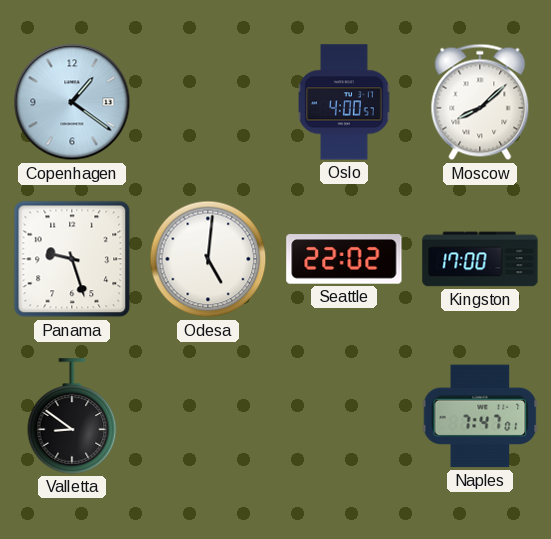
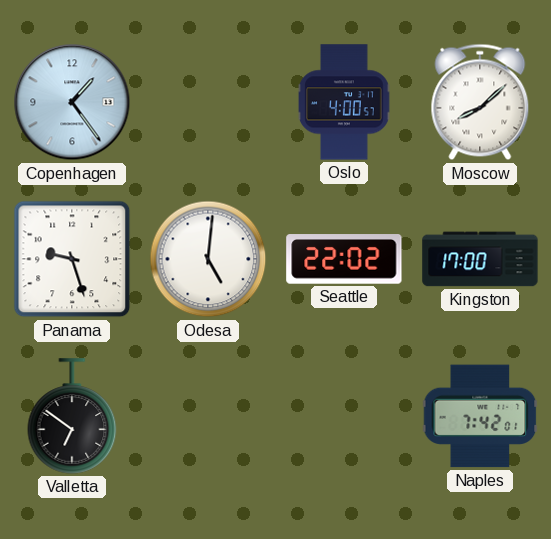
Copenhagen: 1:21 -> 1:24
Valletta: 8:51 -> 6:51
Naples: 7:47 -> 7:42
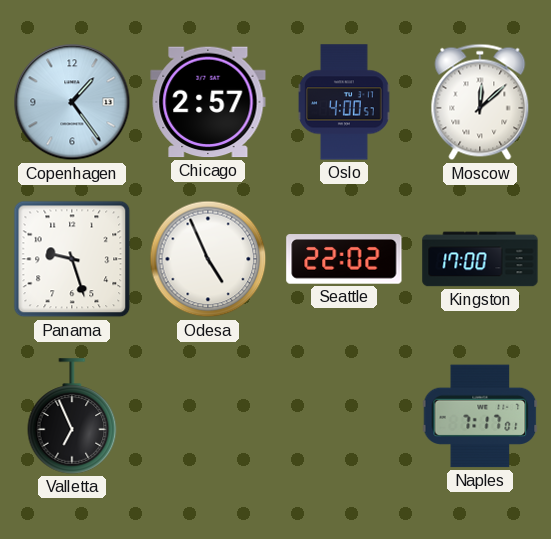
Chicago: none -> 2:57
Moscow: 8:08 -> 12:08
Odesa: 5:01 -> 4:56
Valletta: 6:51 -> 6:56
Naples: 7:42 -> 7:17
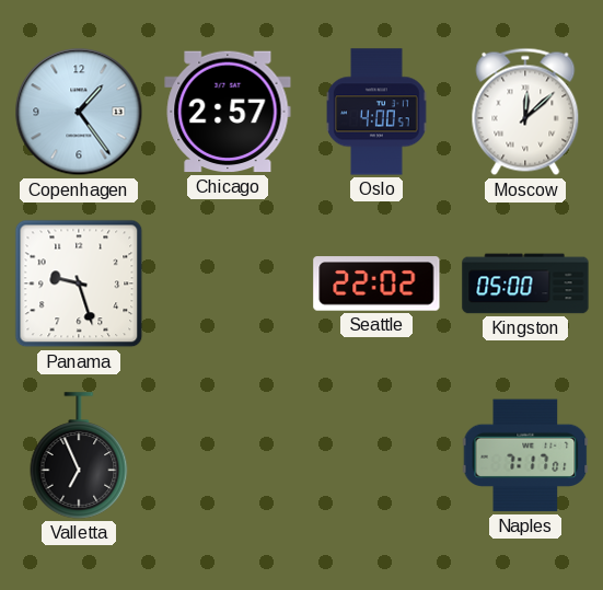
Odesa: 4:56 -> none
Kingston: 17:00 -> 05:00
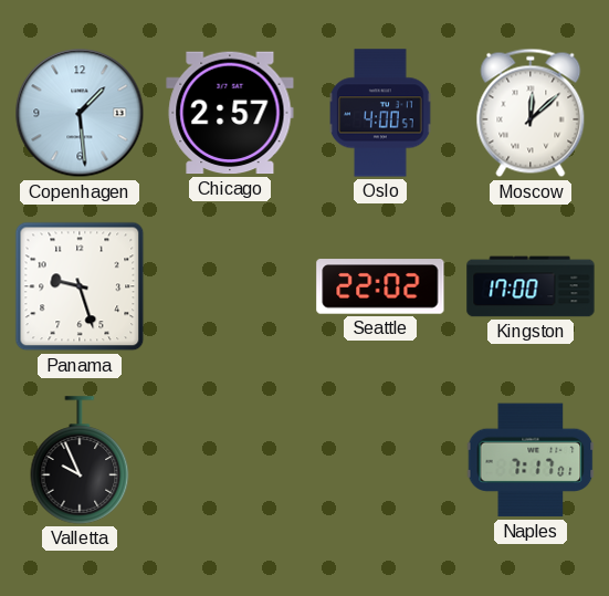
Copenhagen: 1:24 -> 1:29
Kingston: 05:00 -> 17:00
Valletta: 6:56 -> 9:56
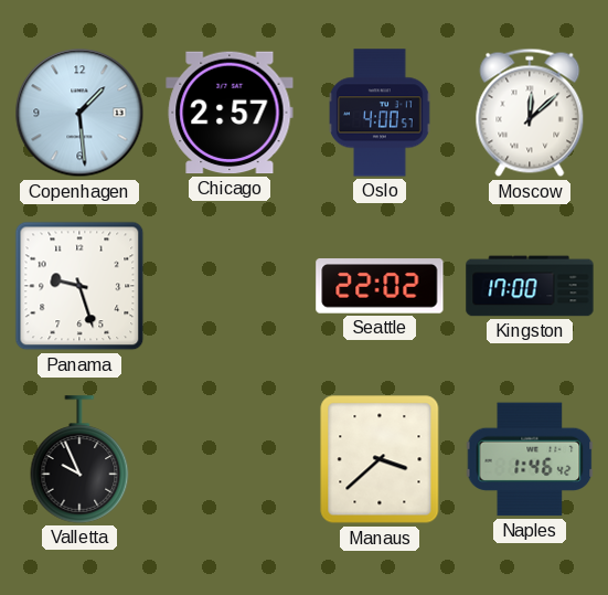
Manaus: none -> 3:38
Naples: 7:17 -> 1:46
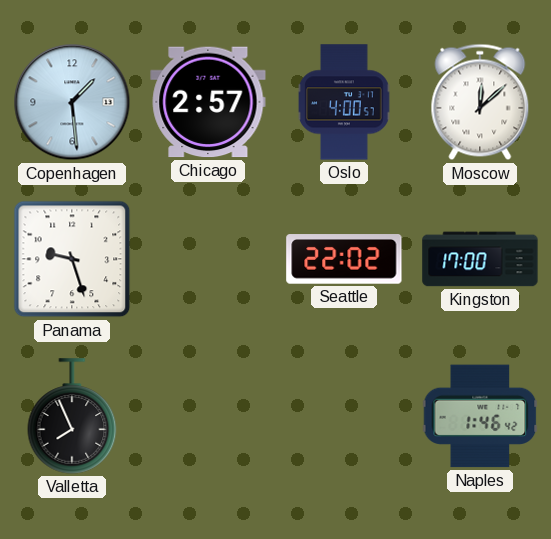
Valletta: 9:56 -> 7:56
Manaus: 3:38 -> none
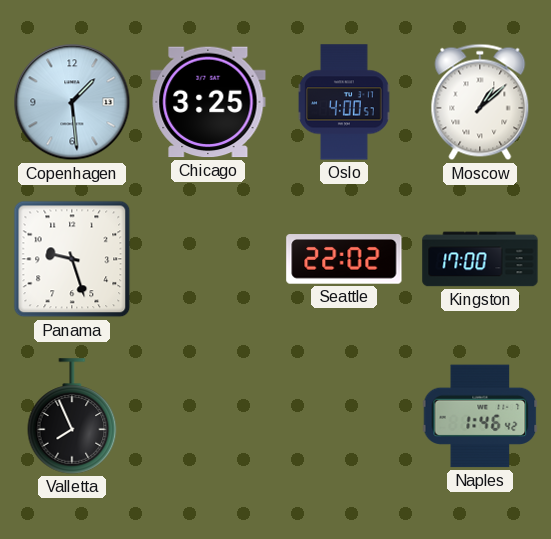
Chicago: 2:57 -> 3:25
Moscow: 12:08 -> 1:08
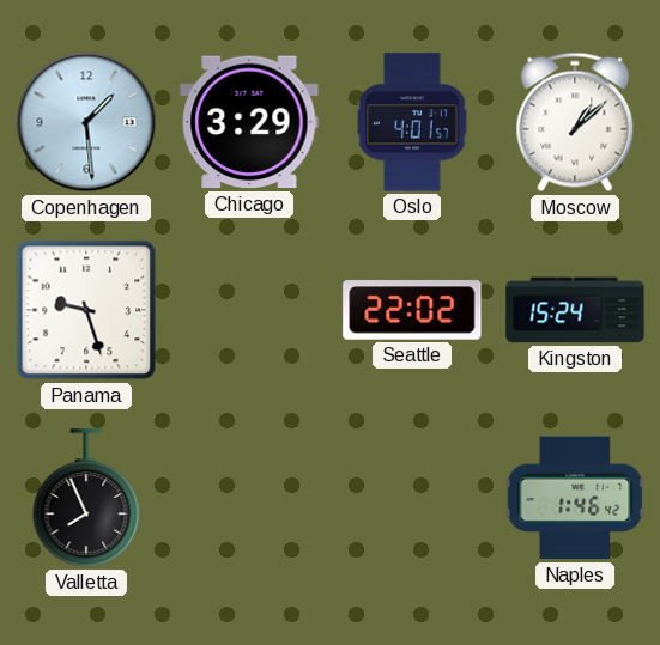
Chicago: 3:25 -> 3:29
Oslo: 4:00 -> 4:01
Kingston: 17:00 -> 15:24
